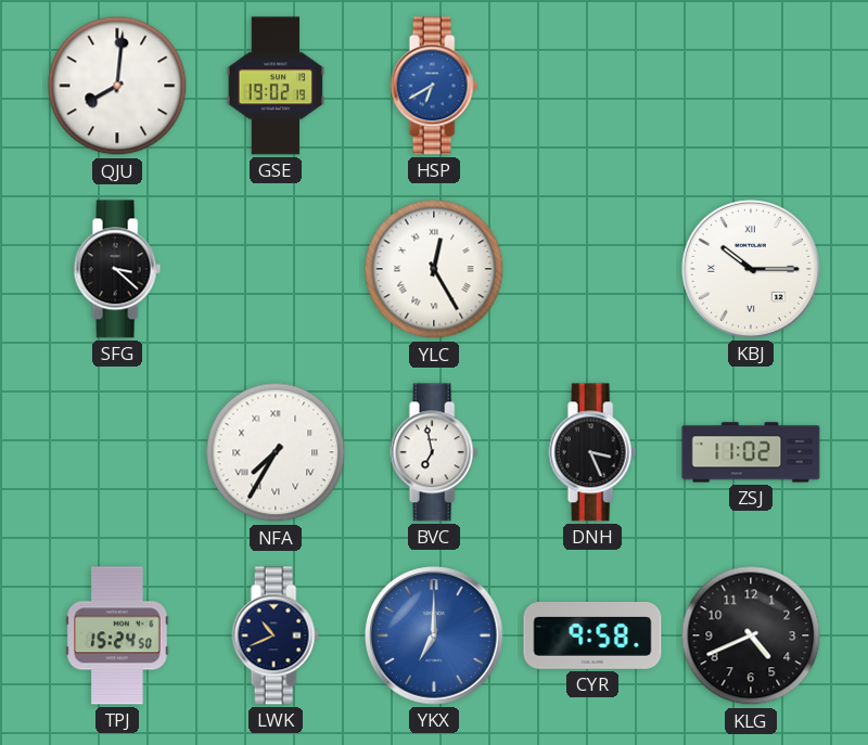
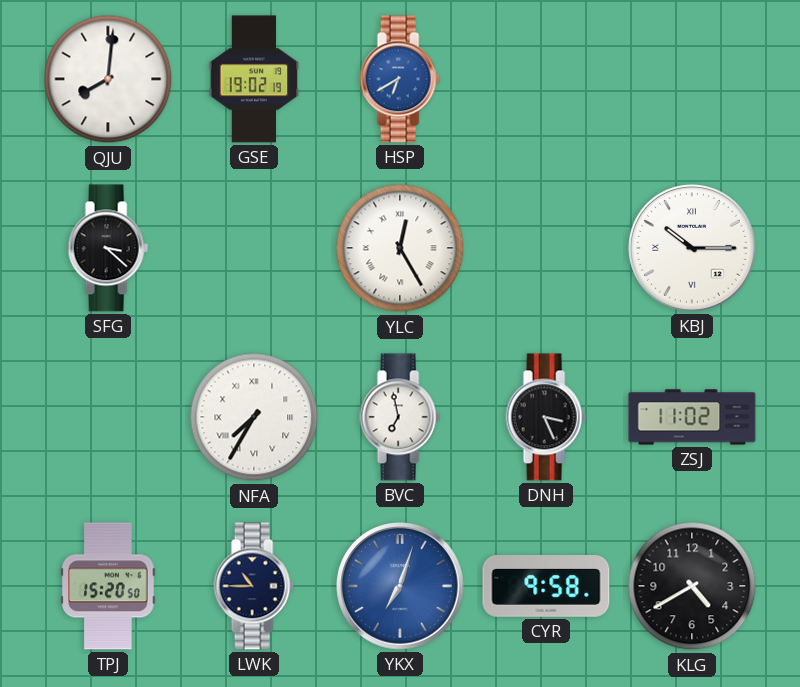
TPJ: 15:24 -> 15:20
LWK: 10:41 -> 10:45
YKX: 7:00 -> 7:03
KLG: 4:41 -> 4:40
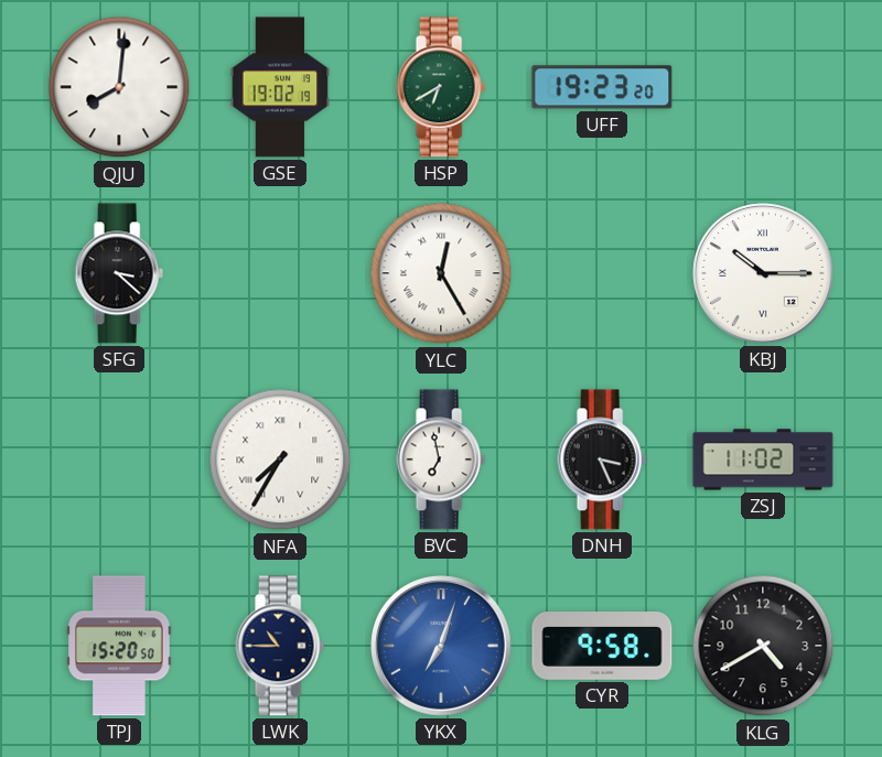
HSP dial: blue -> green
UFF: none -> 19:23
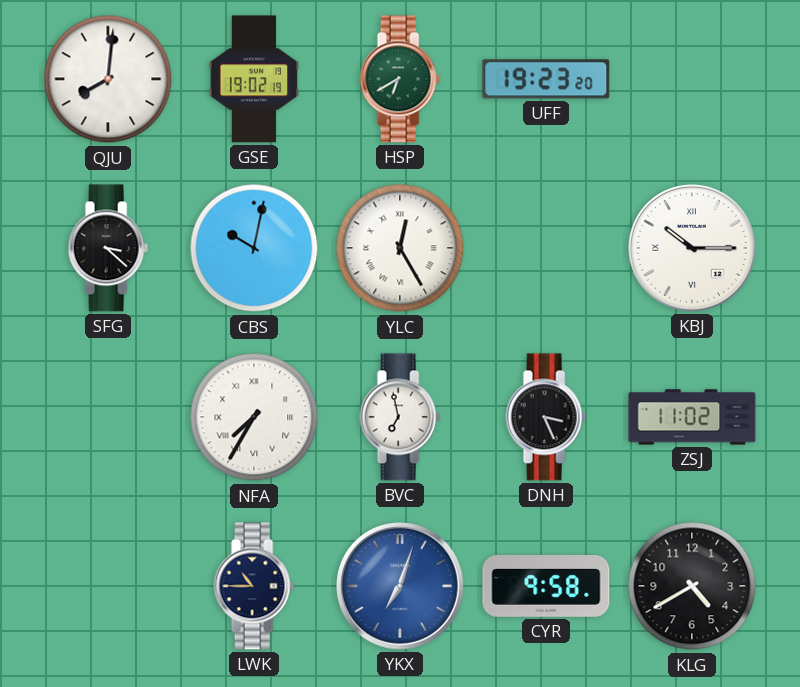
CBS: none -> 10:02
TPJ: 15:20 -> none
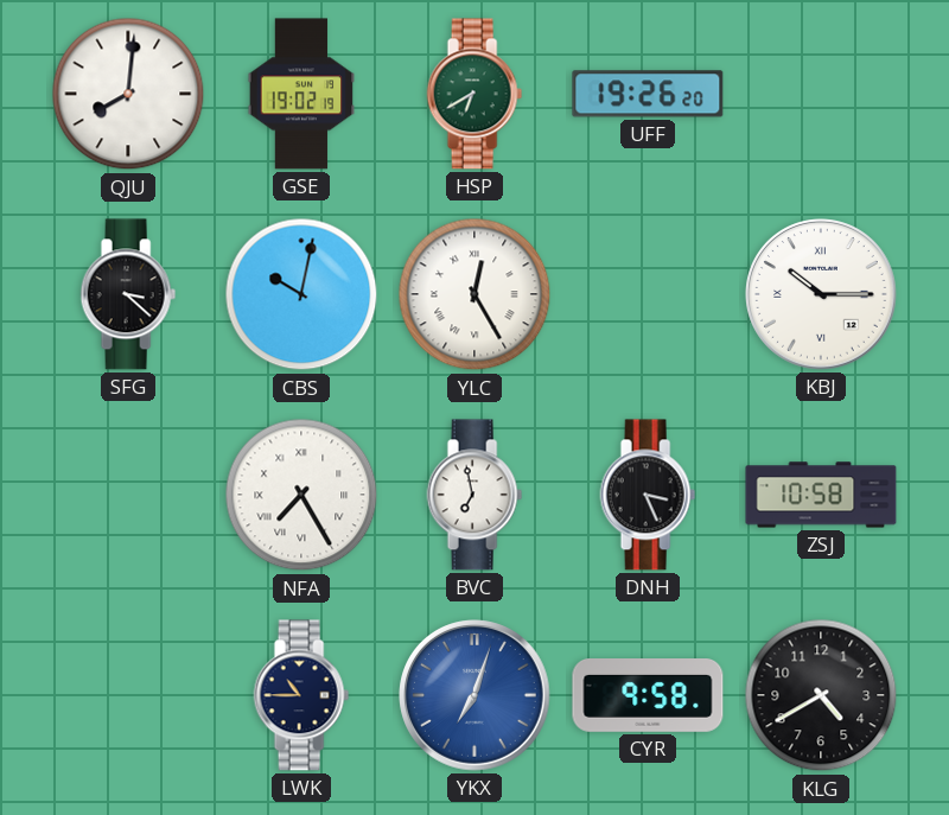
UFF: 19:23 -> 19:26
NFA: 7:35 -> 7:25
ZSJ: 11:02 -> 10:58
